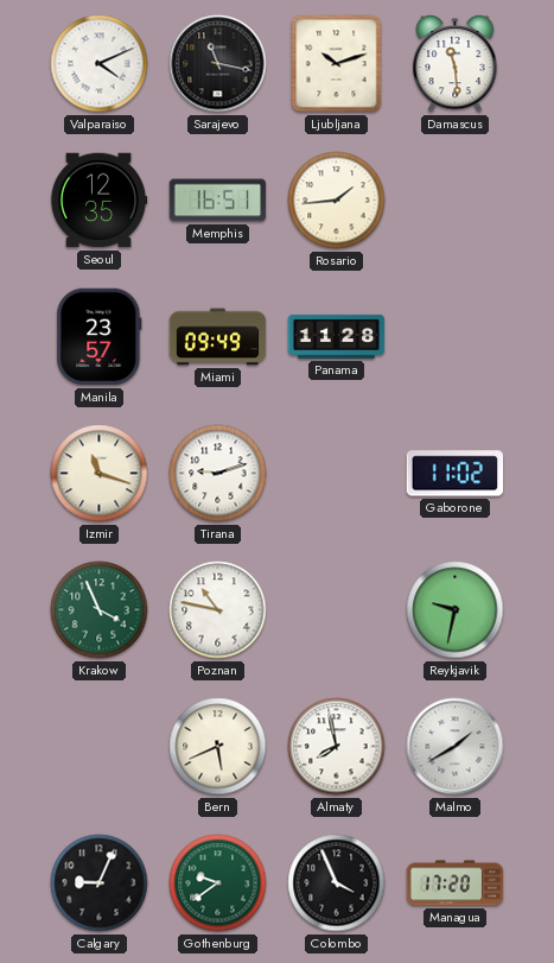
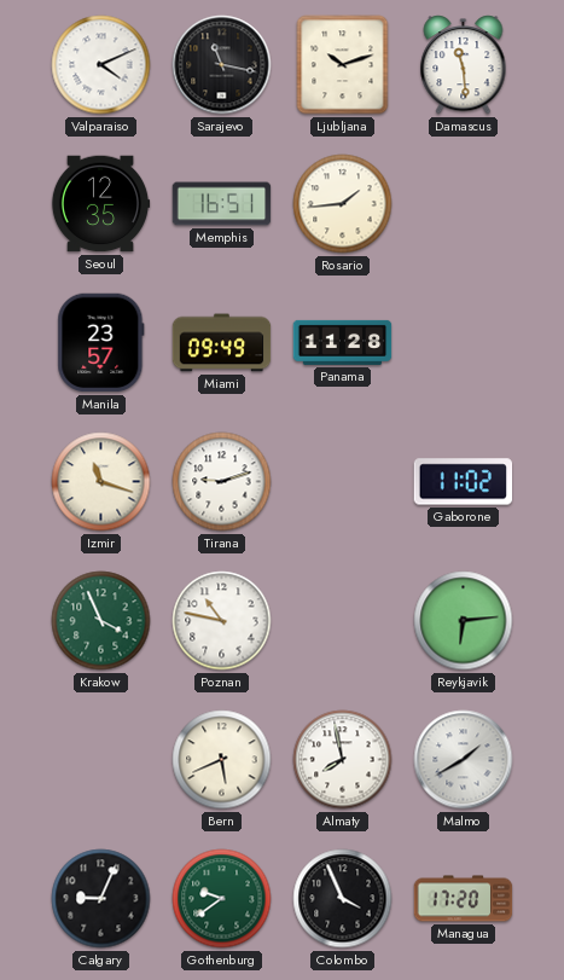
Reykjavik: 9:32 -> 6:14
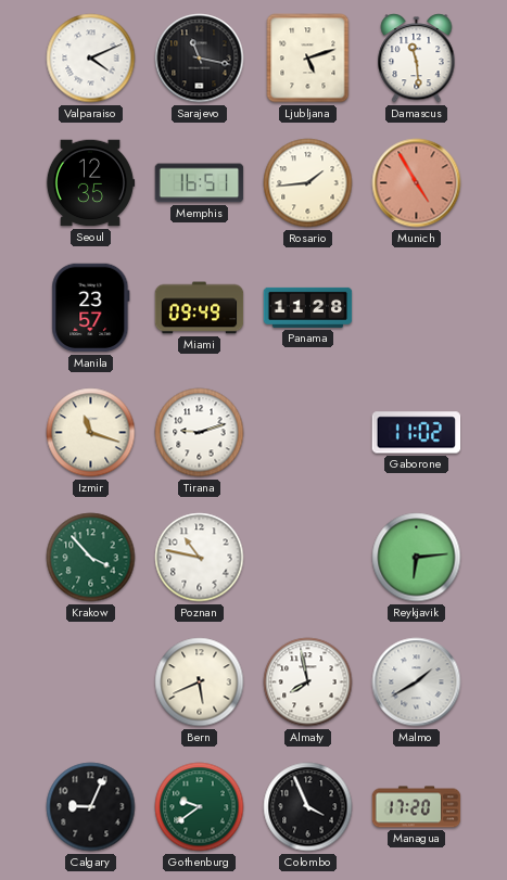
Ljubljana: 10:12 -> 5:12
Munich: none -> 4:55
Krakow: 3:56 -> 3:53
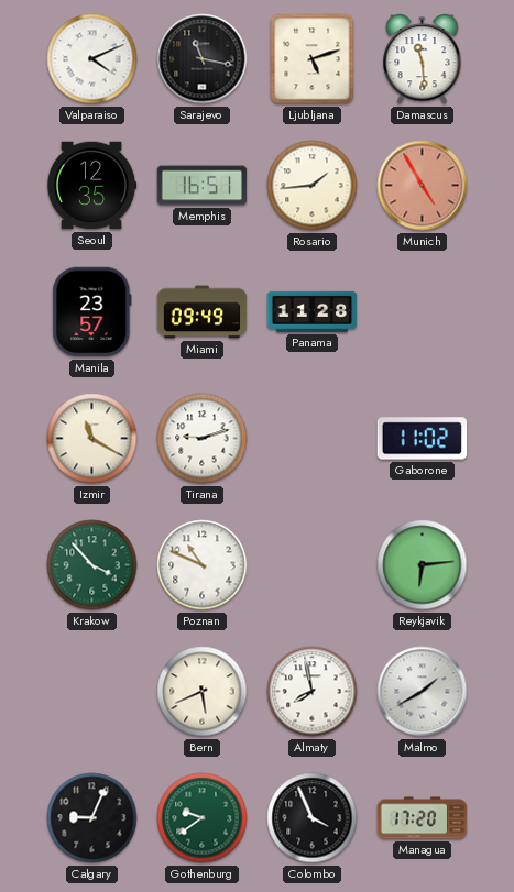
Izmir: 11:18 -> 11:20
Poznan: 10:47 -> 10:49
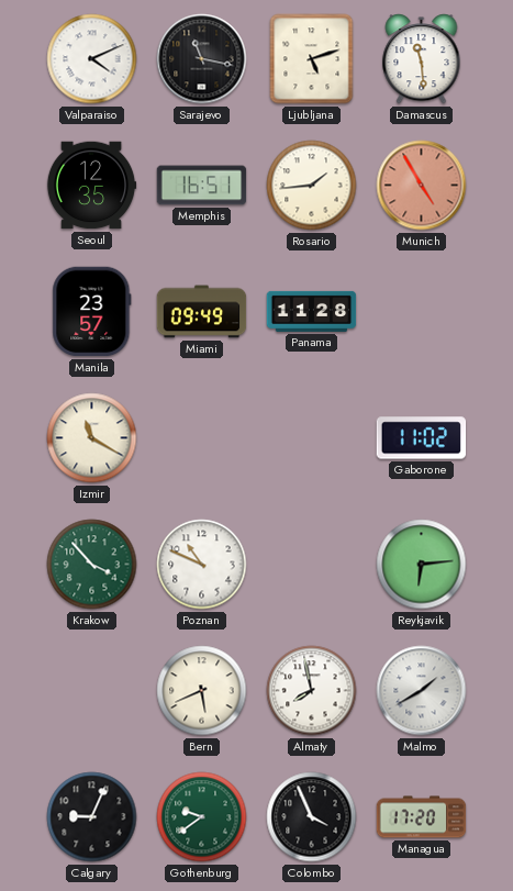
Tirana: 9:12 -> none
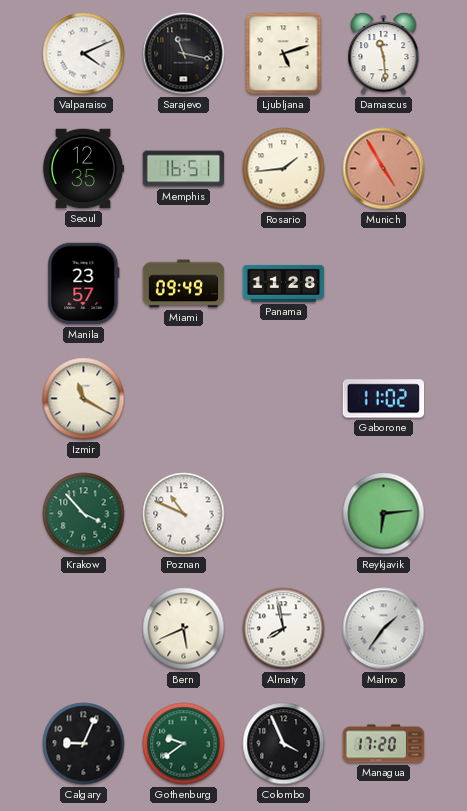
Malmo: 1:40 -> 1:36
